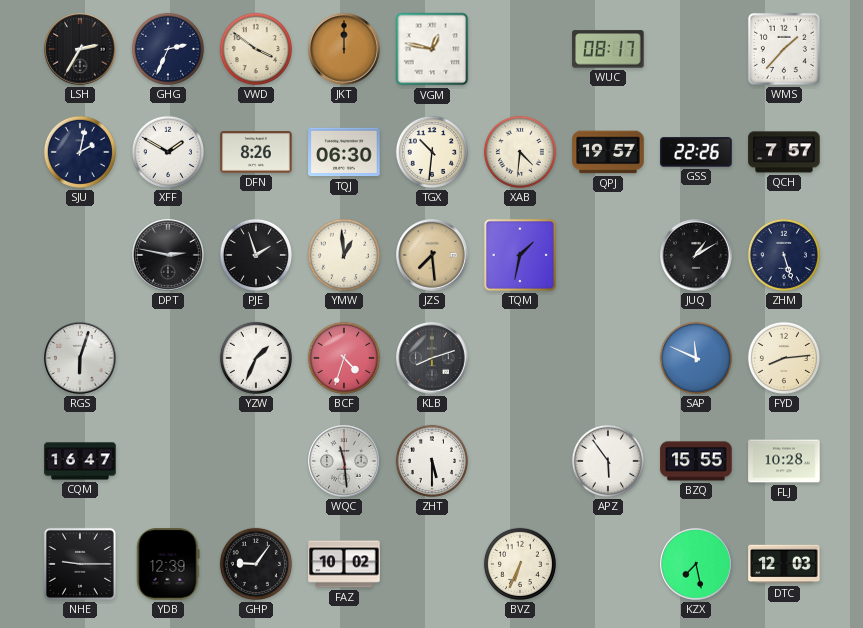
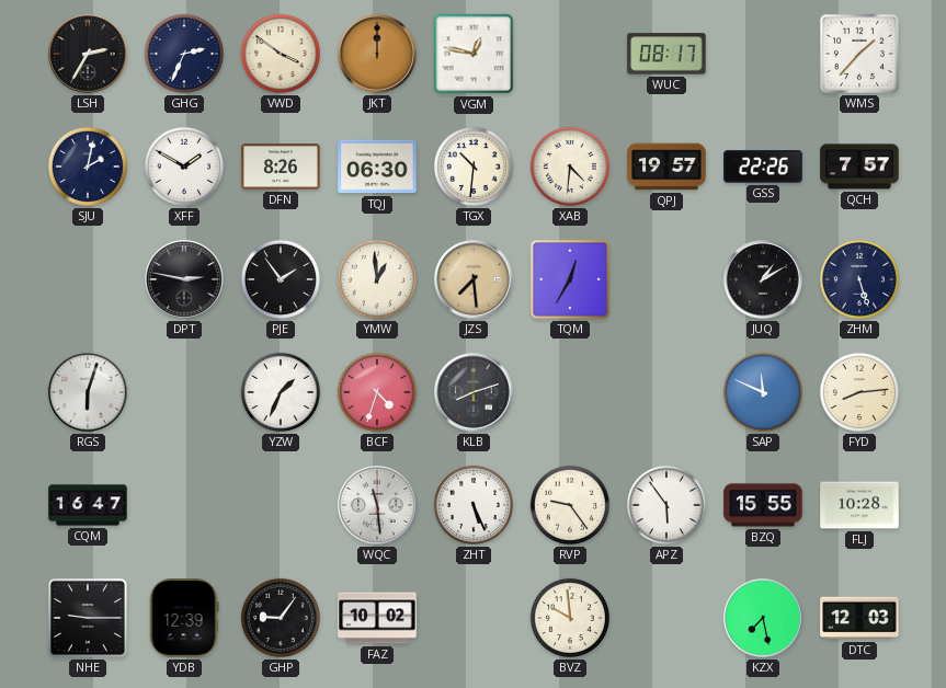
PJE: 1:57 -> 1:54
TQM: 1:32 -> 12:35
ZHT: 5:30 -> 5:26
RVP: none -> 9:24
BVZ: 6:34 -> 9:59
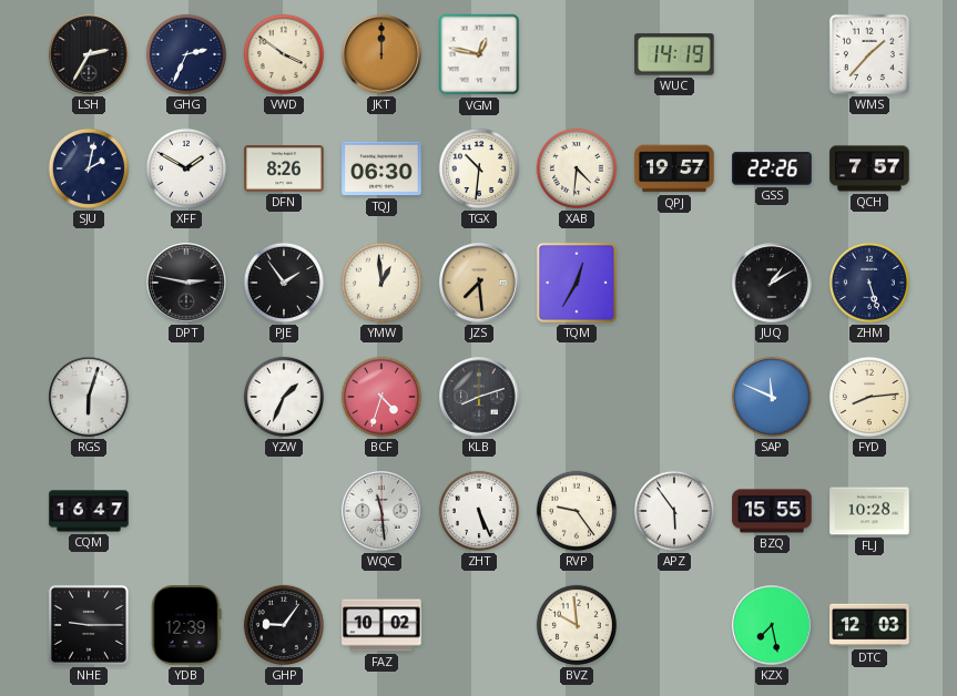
WUC: 08:17 -> 14:19
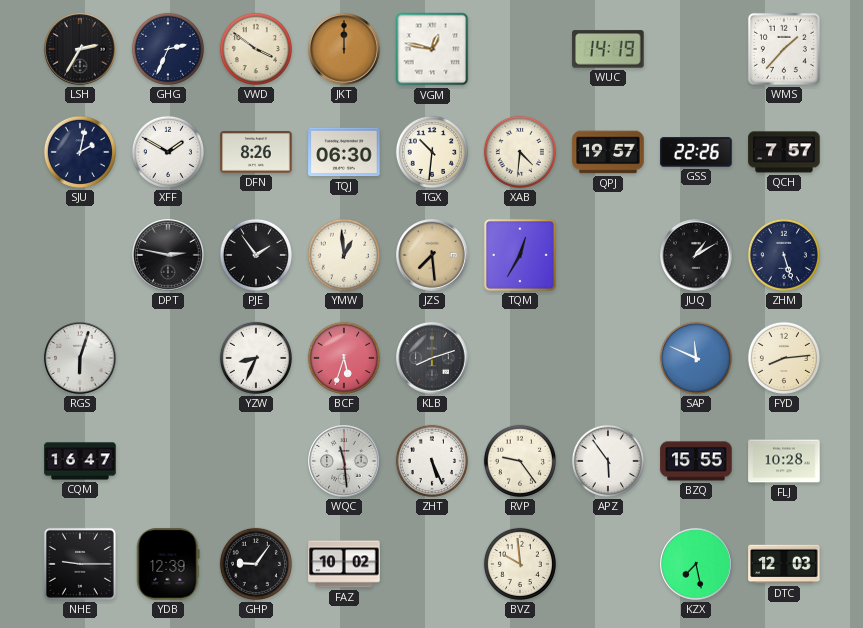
YZW: 1:34 -> 8:34
BCF: 4:33 -> 5:33
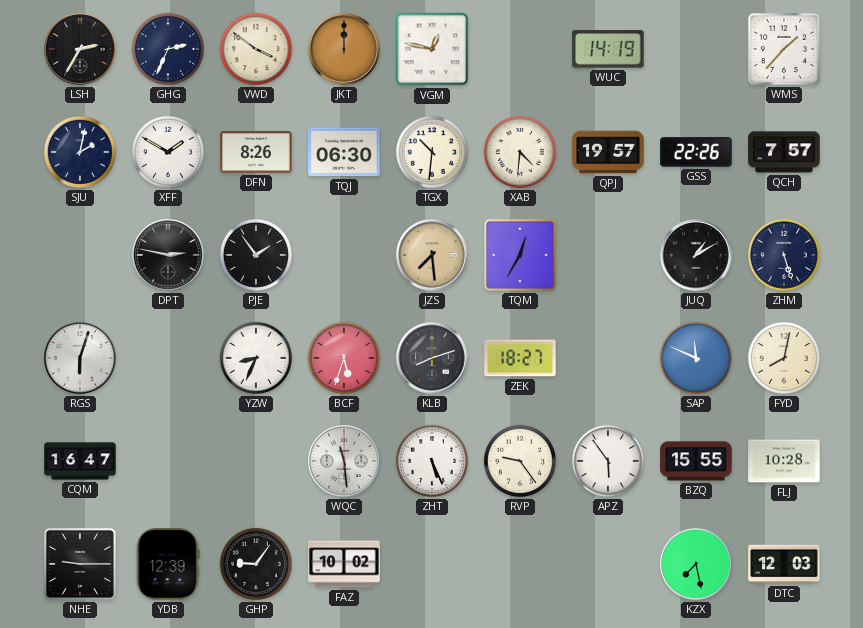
YMW: 12:59 -> none
ZEK: none -> 18:27
FYD: 8:14 -> 8:02
BVZ: 9:59 -> none
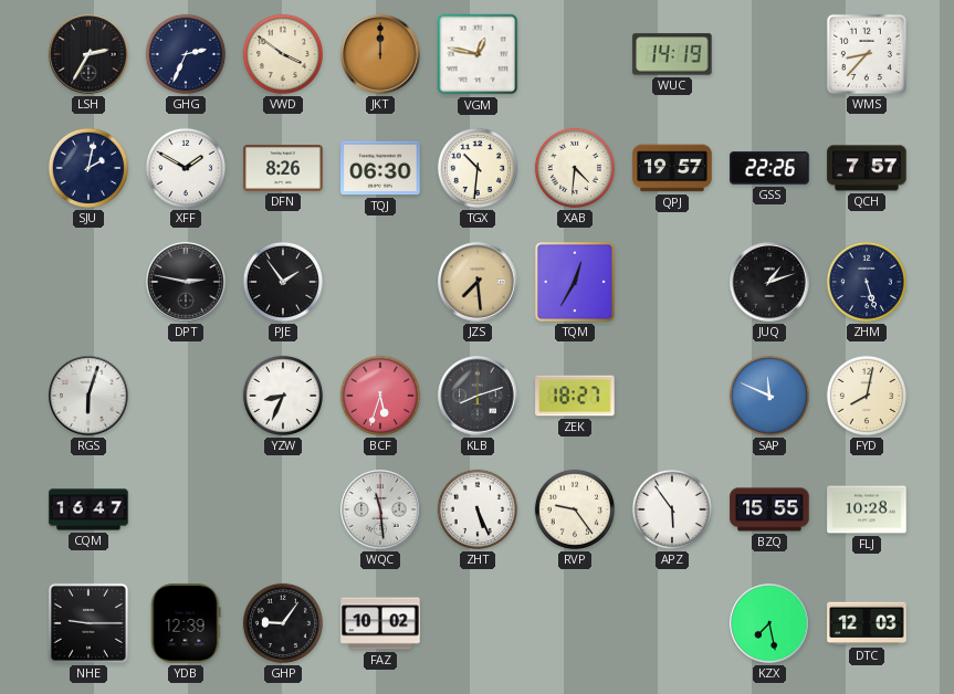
WMS: 1:37 -> 8:37
JUQ: 1:10 -> 1:12
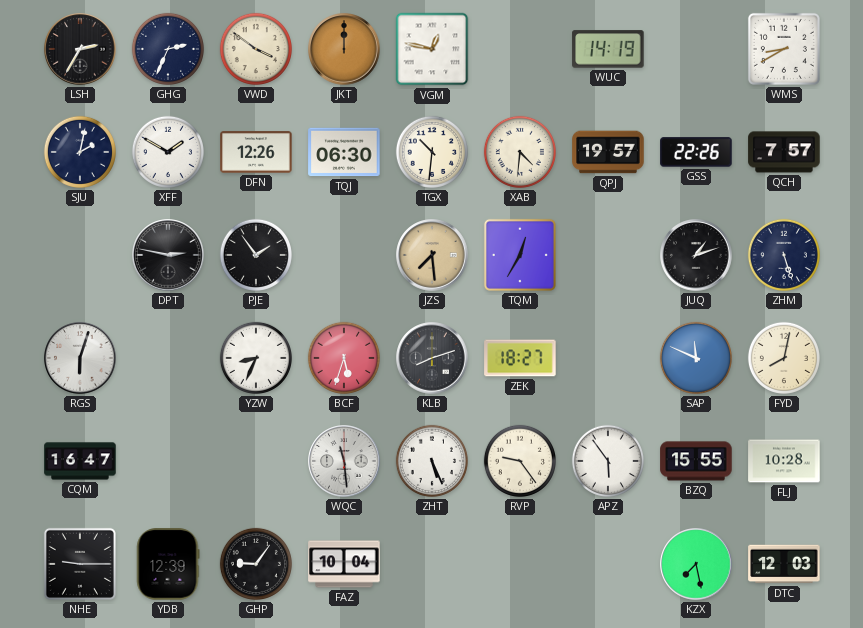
WMS: 8:37 -> 8:40
DFN: 8:26 -> 12:26
FAZ: 10:02 -> 10:04
